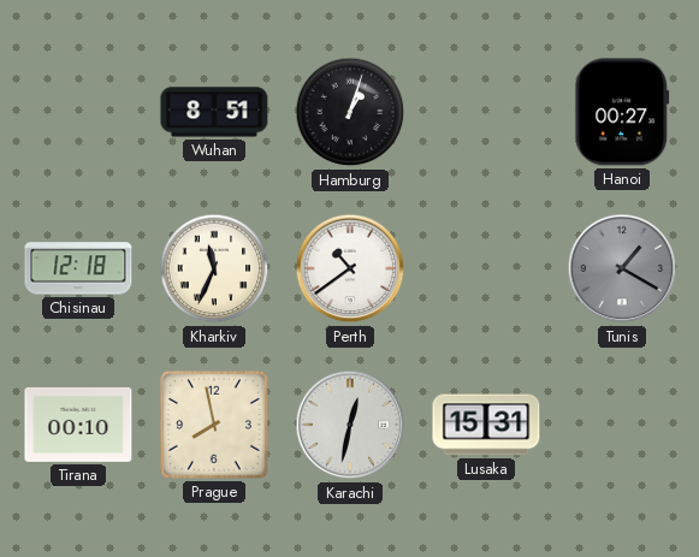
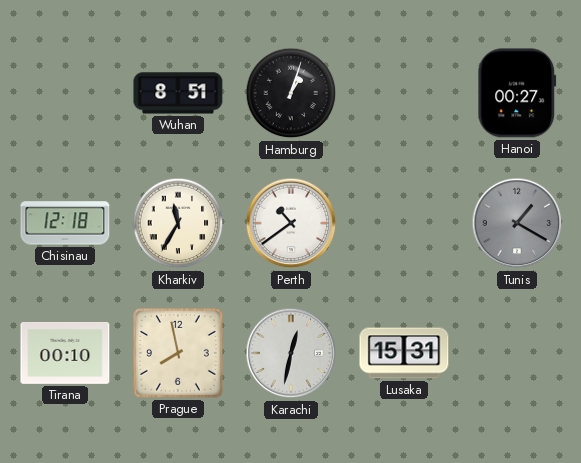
Kharkiv: 11:34 -> 11:35
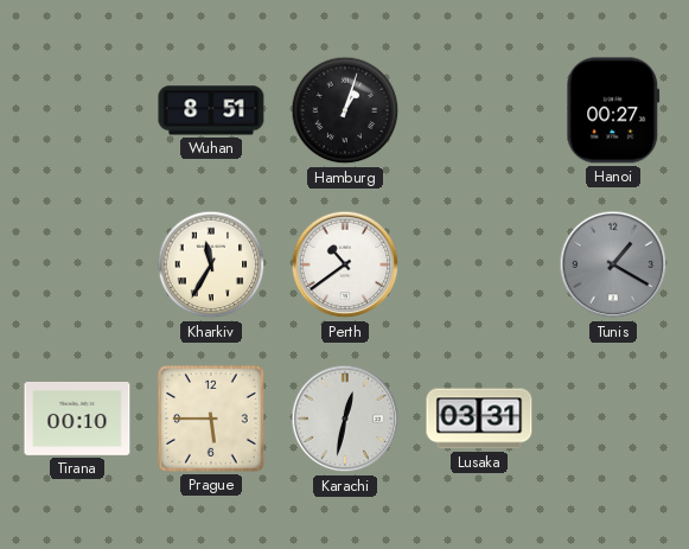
Chisinau: 12:18 -> none
Prague: 7:58 -> 5:45
Lusaka: 15:31 -> 03:31
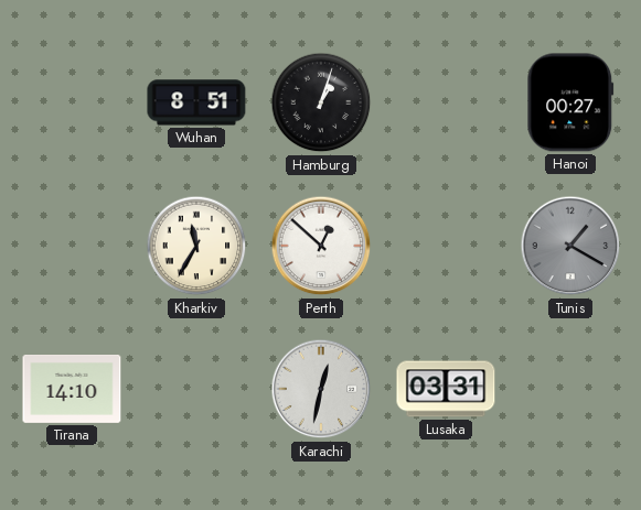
Perth: 10:39 -> 12:52
Tirana: 00:10 -> 14:10
Prague: 5:45 -> none
